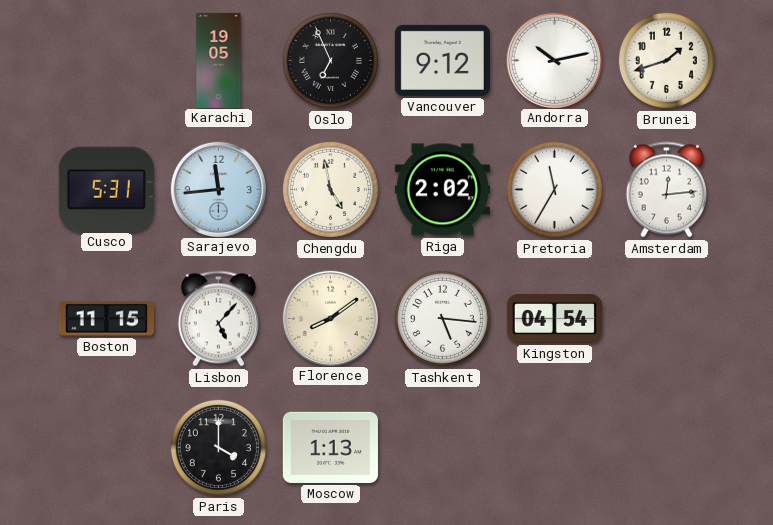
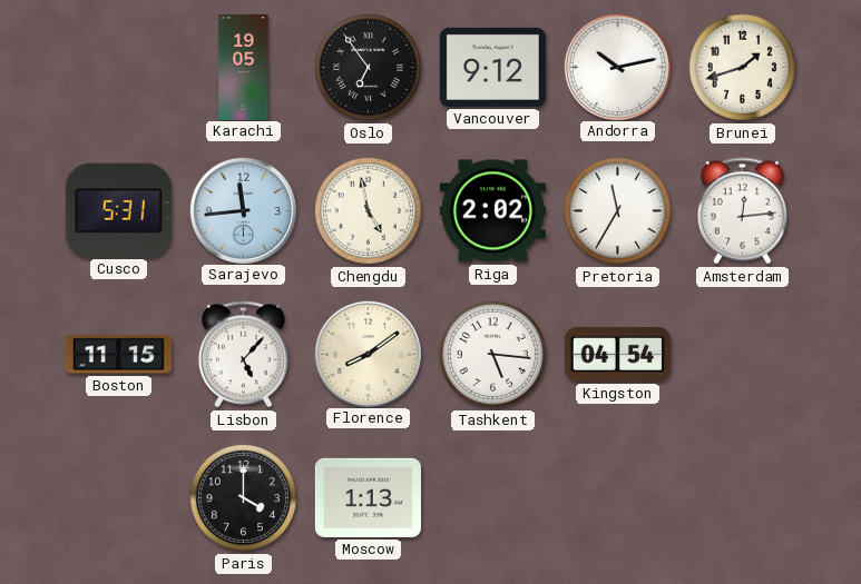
Oslo: 6:56 -> 6:54
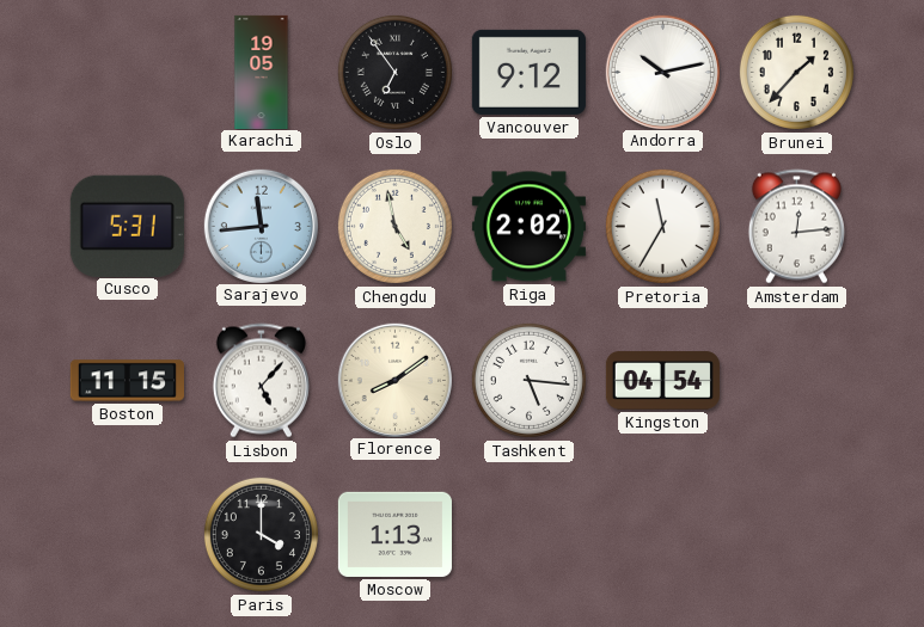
Brunei: 1:42 -> 1:37
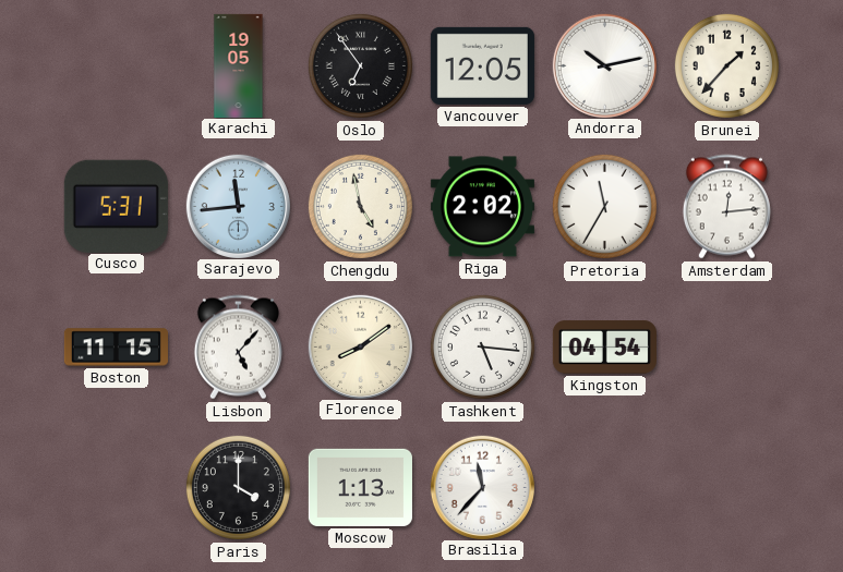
Vancouver: 9:12 -> 12:05
Brasilia: none -> 11:37
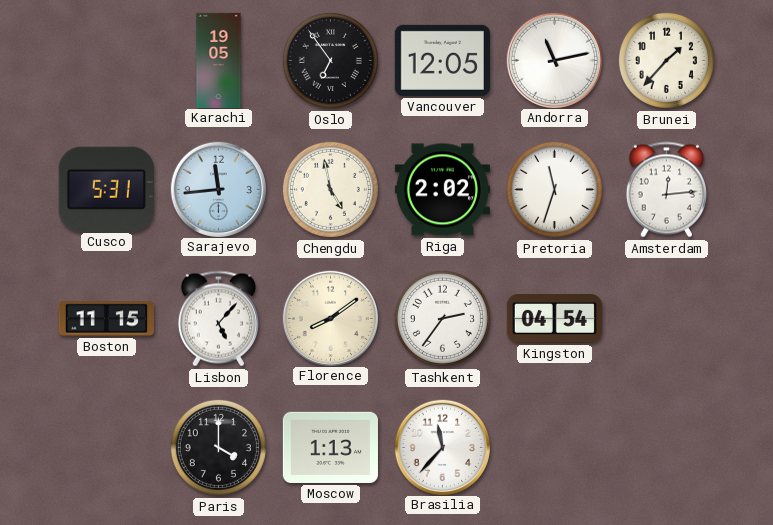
Andorra: 10:13 -> 11:13
Pretoria: 11:35 -> 11:33
Tashkent: 5:16 -> 2:36
